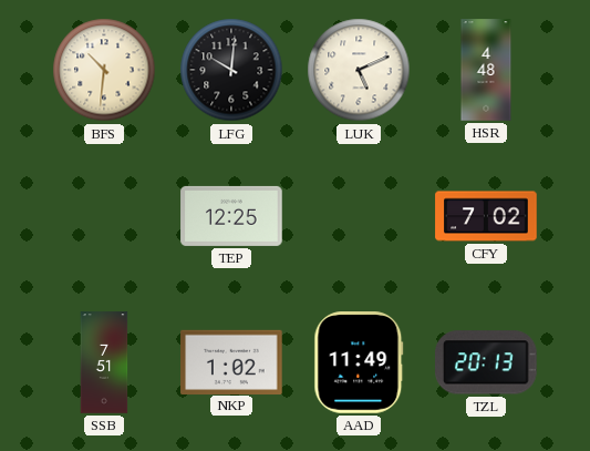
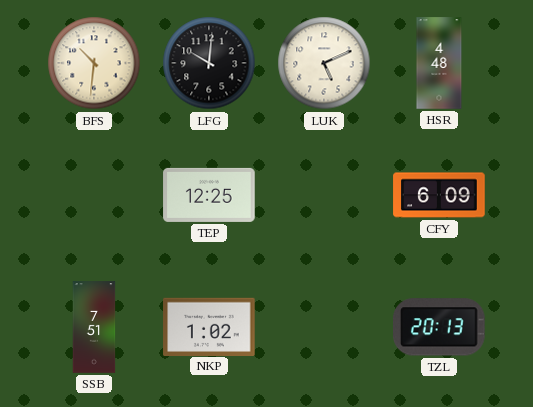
CFY: 7:02 -> 6:09
AAD: 11:49 -> none
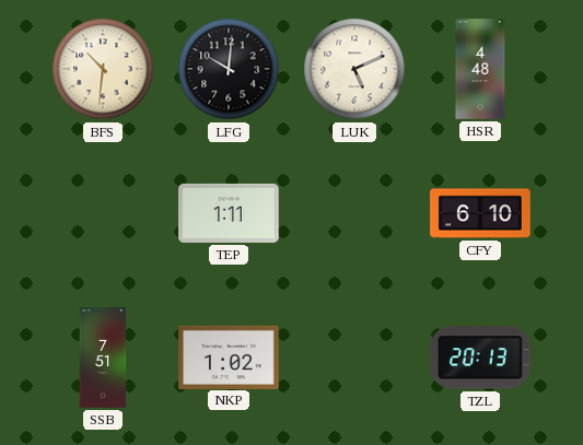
TEP: 12:25 -> 1:11
CFY: 6:09 -> 6:10
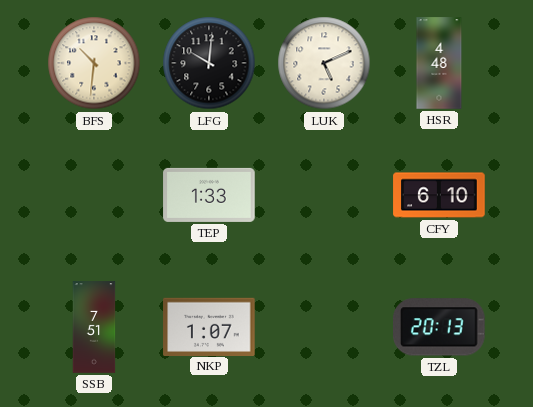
TEP: 1:11 -> 1:33
NKP: 1:02 -> 1:07
